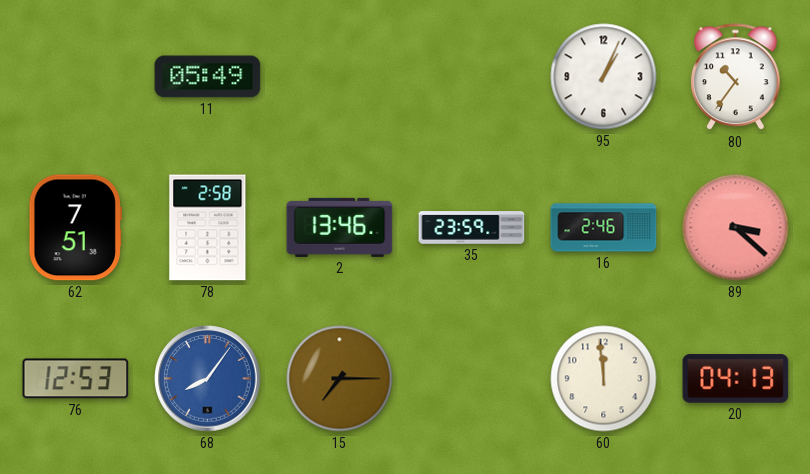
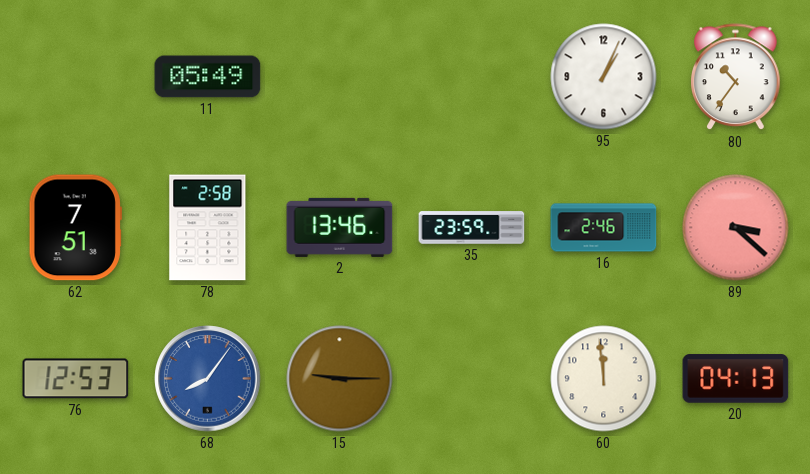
15: 7:15 -> 9:15
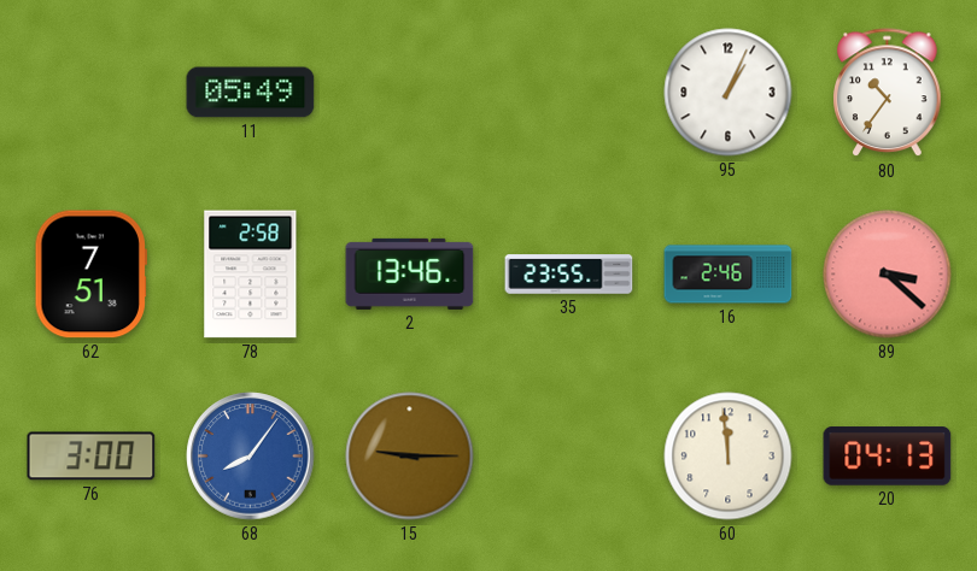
35: 23:59 -> 23:55
76: 12:53 -> 3:00
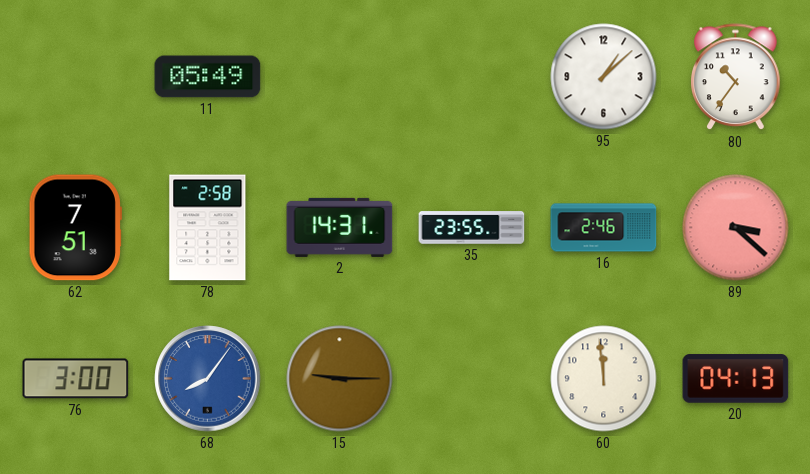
95: 1:04 -> 1:08
2: 13:46 -> 14:31
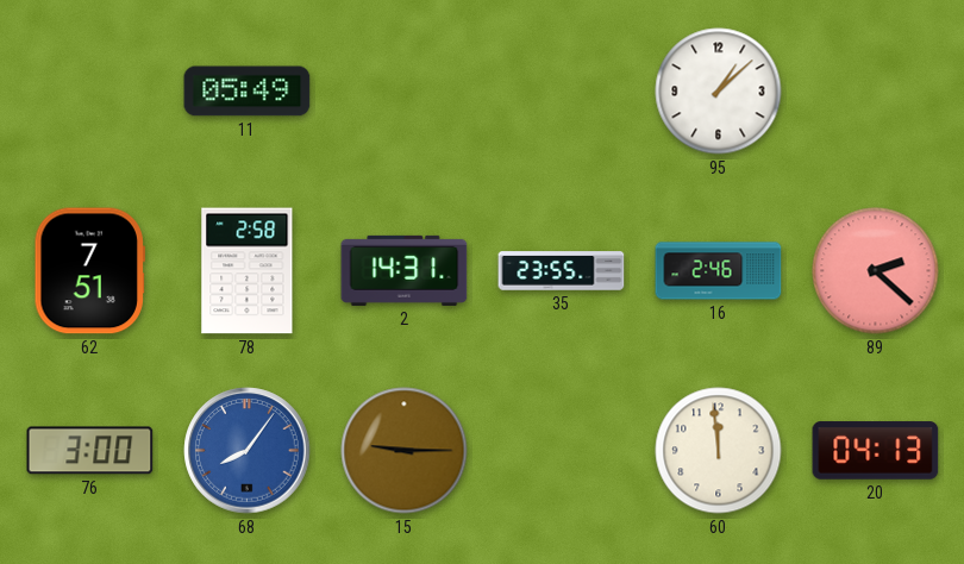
80: 10:36 -> none
89: 3:22 -> 2:22
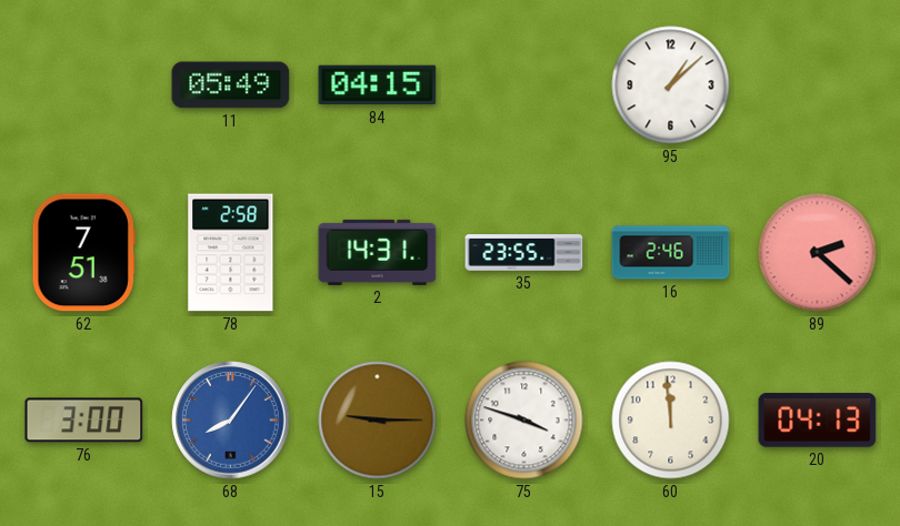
84: none -> 04:15
75: none -> 3:48
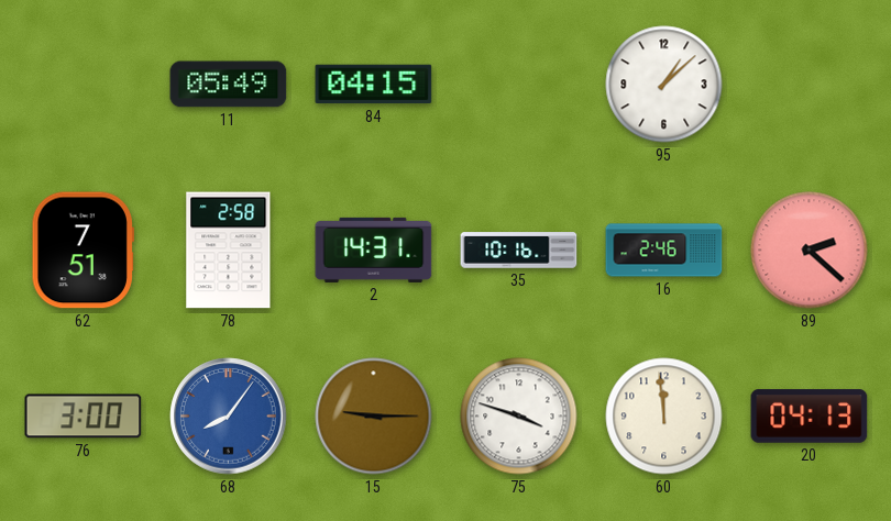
35: 23:55 -> 10:16
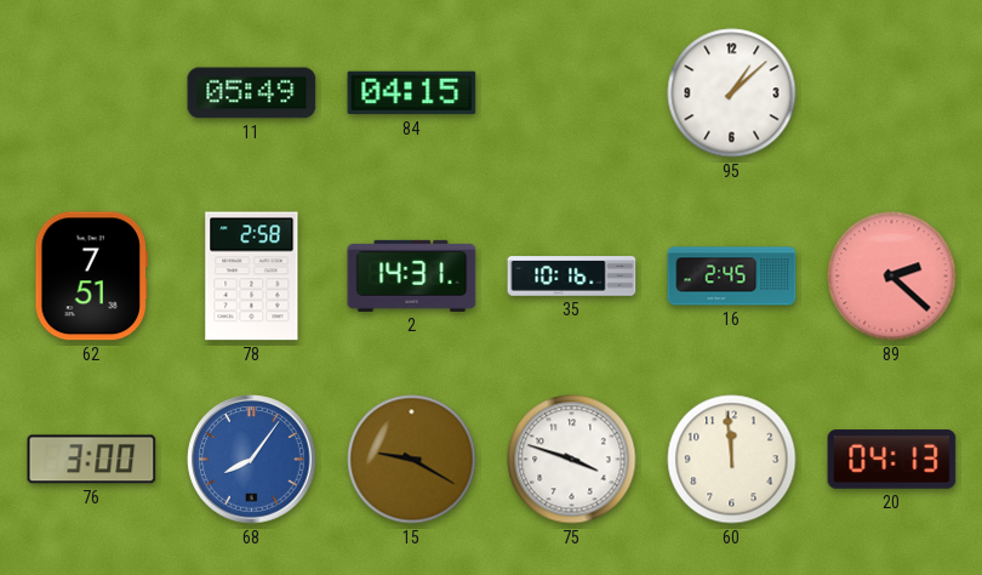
16: 2:46 -> 2:45
15: 9:15 -> 9:20
